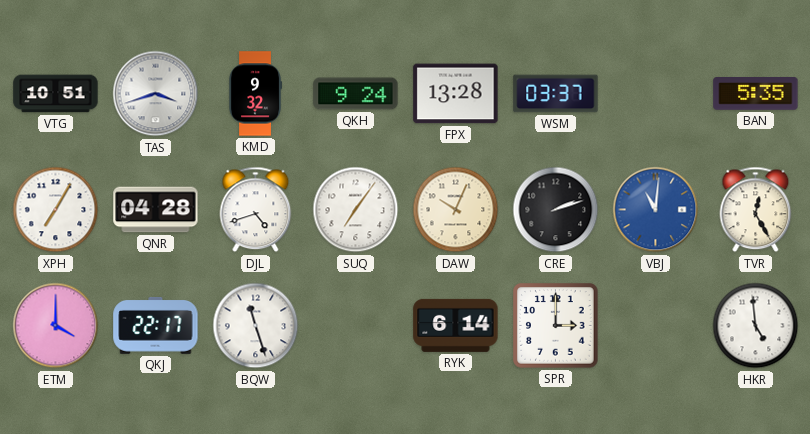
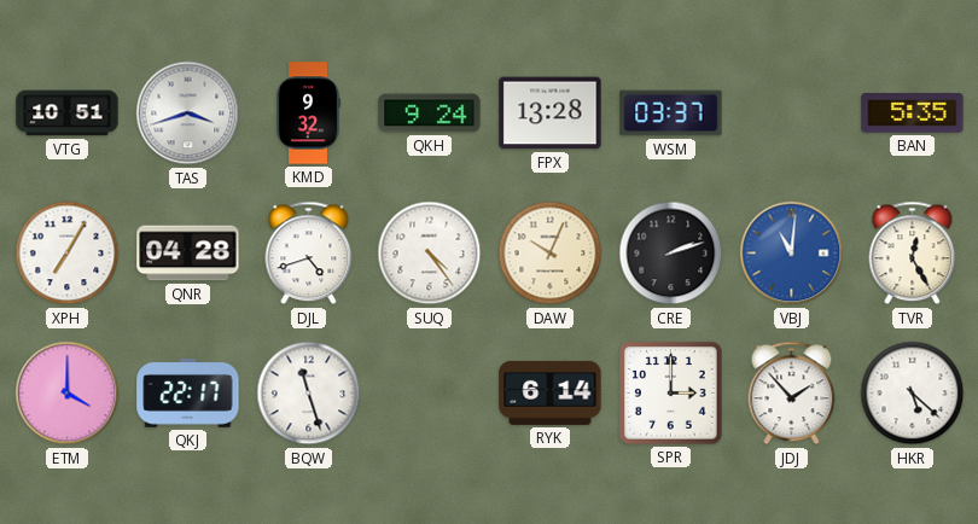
SUQ: 7:06 -> 4:24
JDJ: none -> 1:53
HKR: 4:59 -> 5:22
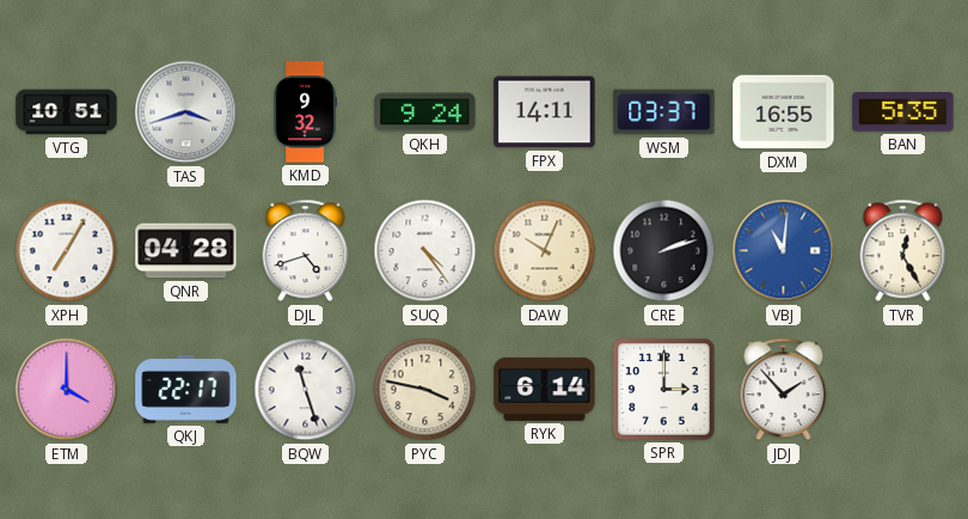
FPX: 13:28 -> 14:11
DXM: none -> 16:55
PYC: none -> 3:47
HKR: 5:22 -> none
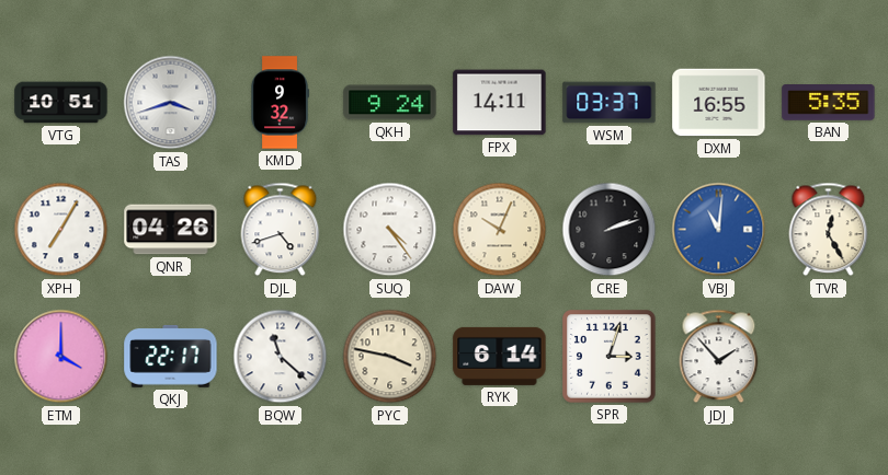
QNR: 04:28 -> 04:26
BQW: 11:27 -> 11:22
SPR: 3:00 -> 3:03
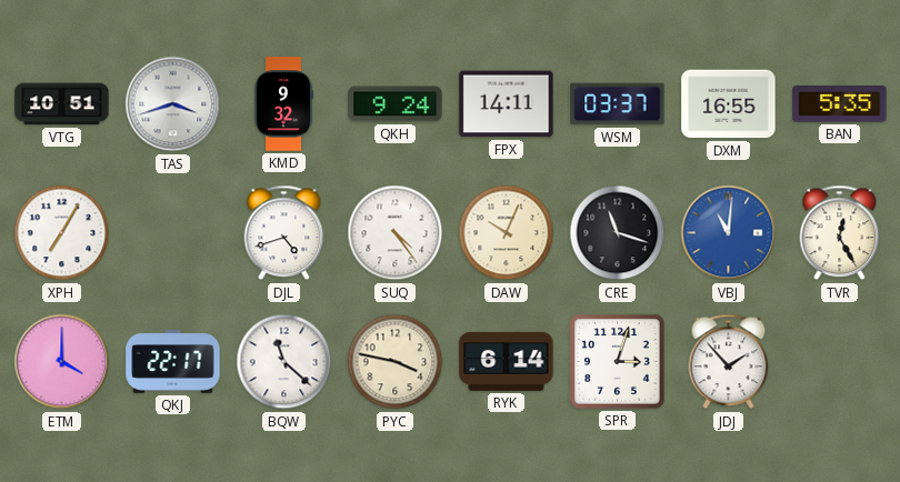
QNR: 04:26 -> none
CRE: 2:12 -> 11:18
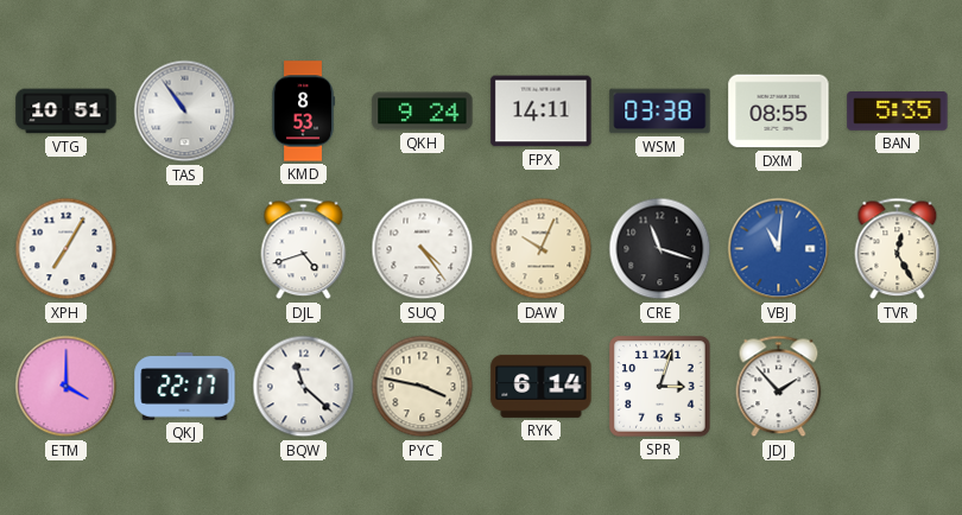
TAS: 3:42 -> 10:54
KMD: 9:32 -> 8:53
WSM: 03:37 -> 03:38
DXM: 16:55 -> 08:55
